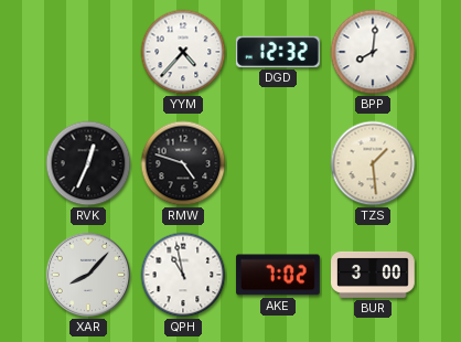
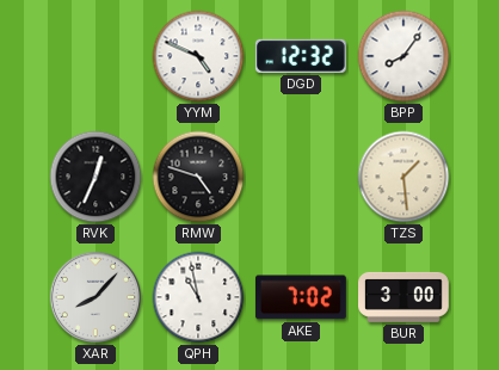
YYM: 4:37 -> 4:49
BPP: 8:01 -> 8:06
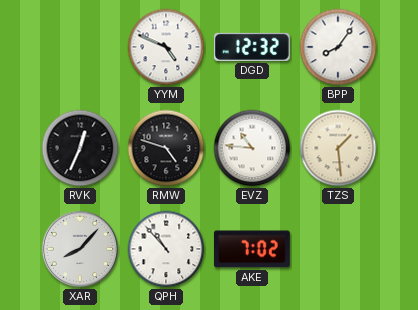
EVZ: none -> 10:46
QPH: 10:58 -> 10:53
BUR: 3:00 -> none
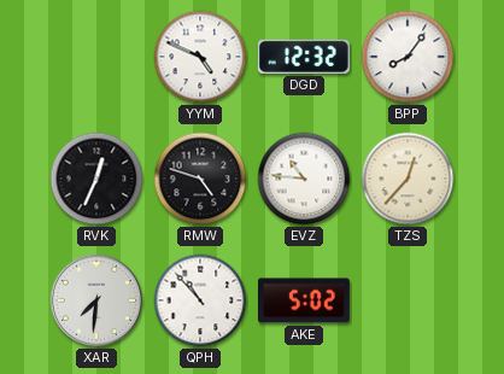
TZS: 1:29 -> 12:37
XAR: 8:07 -> 7:31
AKE: 7:02 -> 5:02
